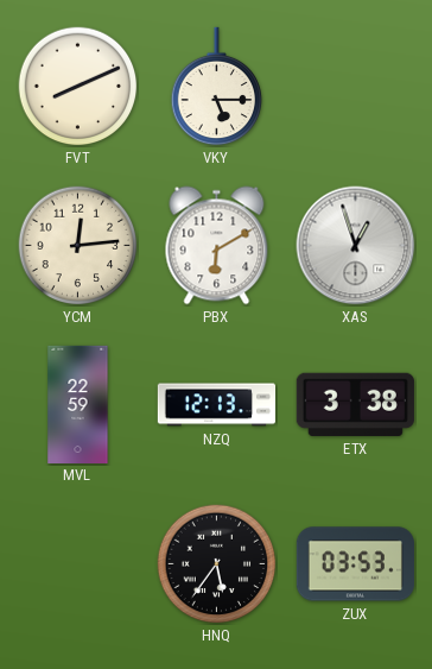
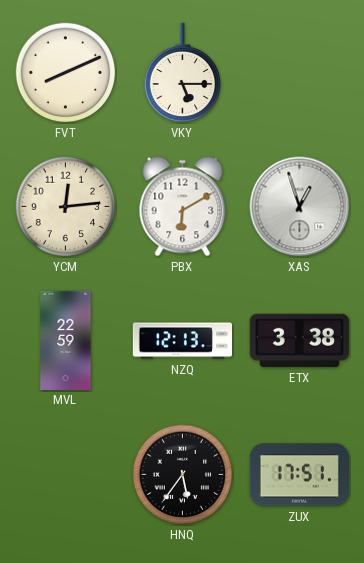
ZUX: 03:53 -> 17:51
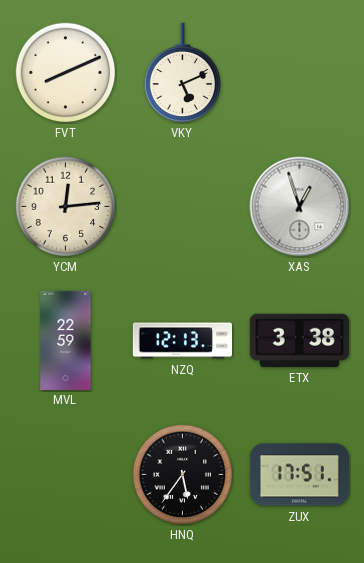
VKY: 5:15 -> 5:11
PBX: 6:10 -> none
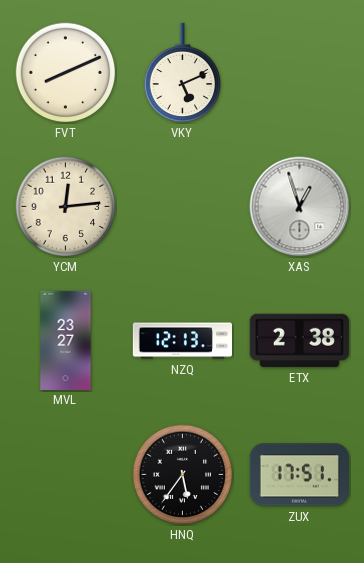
MVL: 22:59 -> 23:27
ETX: 3:38 -> 2:38
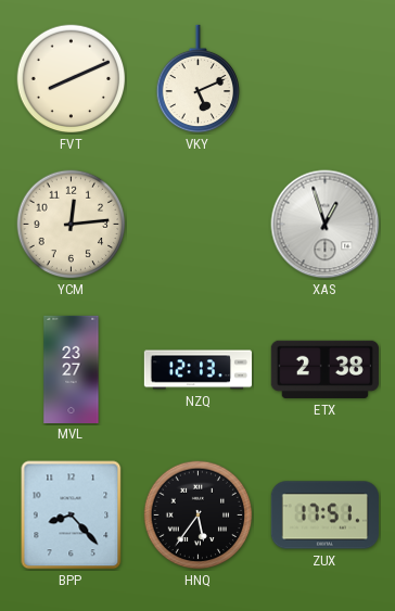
BPP: none -> 8:23
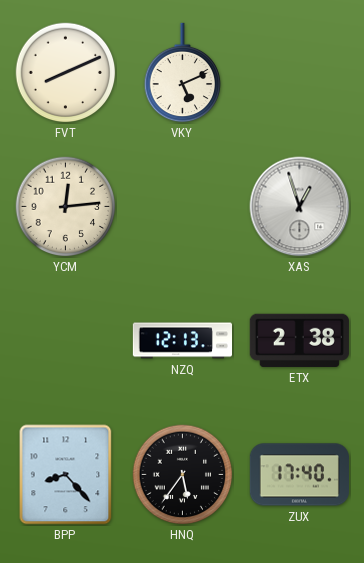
MVL: 23:27 -> none
ZUX: 17:51 -> 17:40
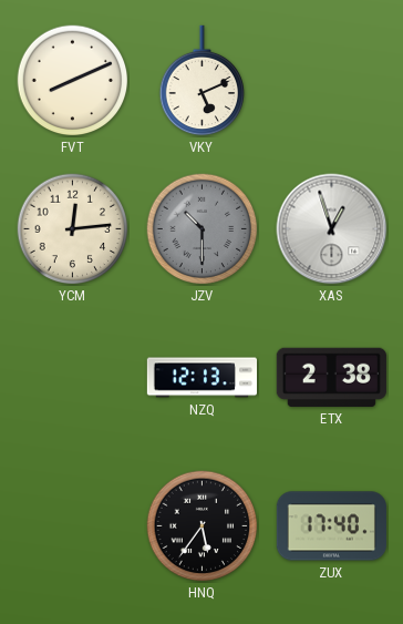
JZV: none -> 10:30
BPP: 8:23 -> none
